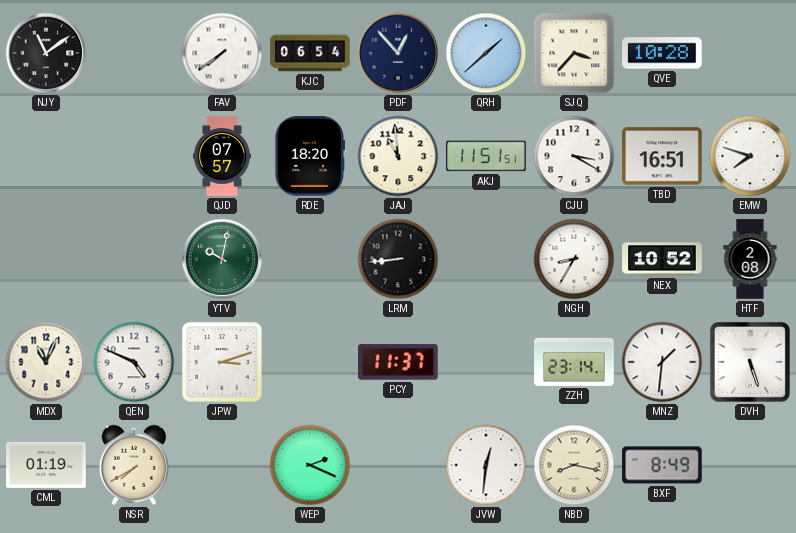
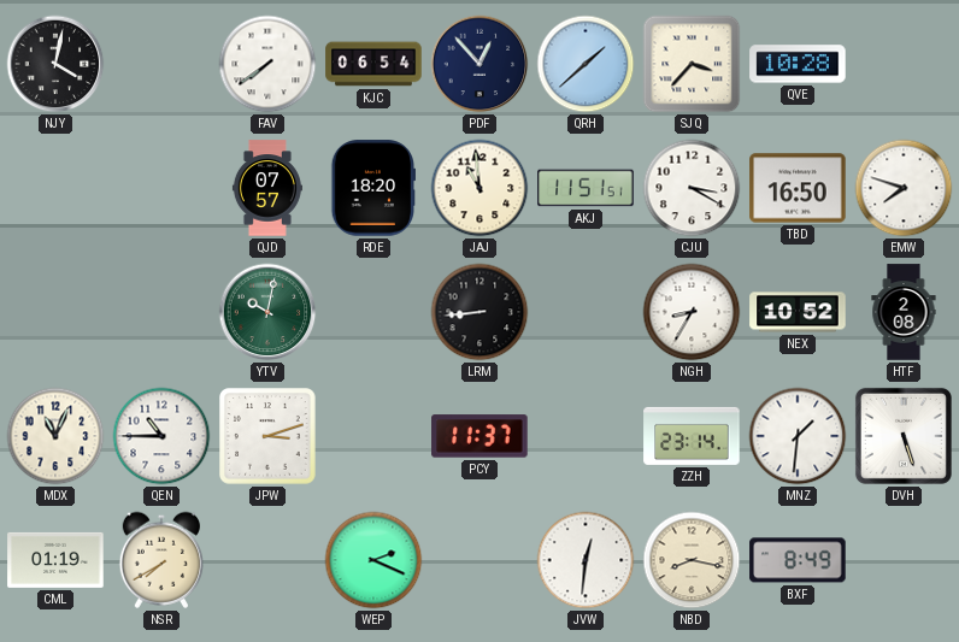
NJY: 11:09 -> 4:02
TBD: 16:51 -> 16:50
QEN: 4:49 -> 10:45
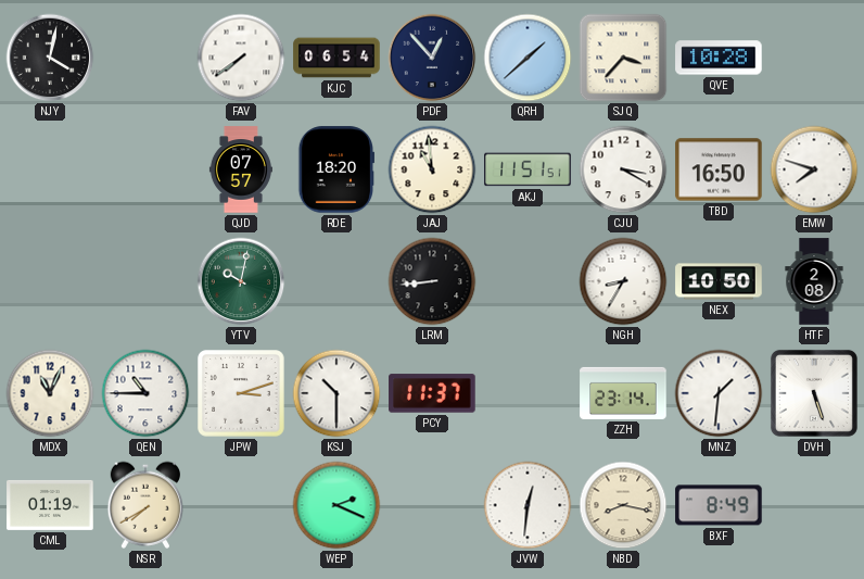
NEX: 10:52 -> 10:50
KSJ: none -> 10:30
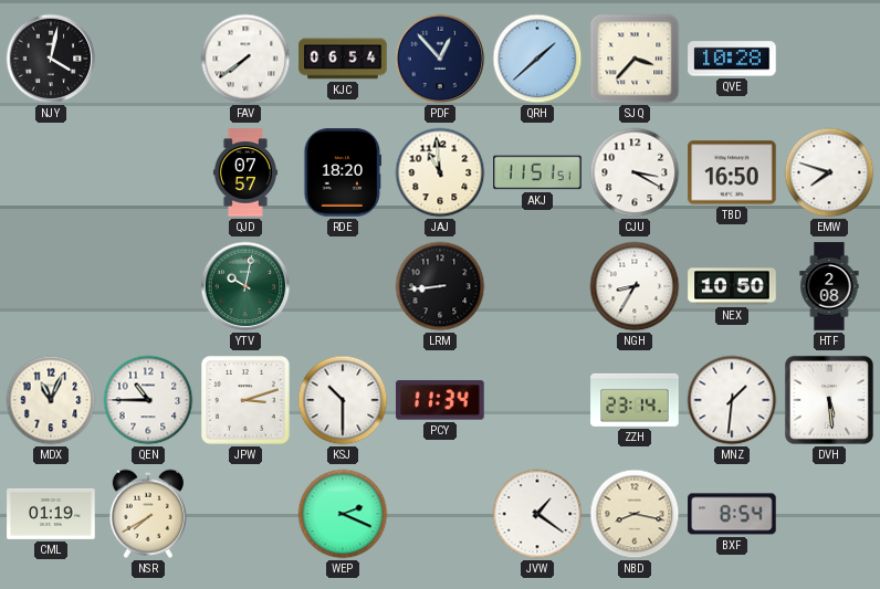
PCY: 11:37 -> 11:34
DVH: 5:27 -> 5:29
JVW: 12:31 -> 1:21
BXF: 8:49 -> 8:54
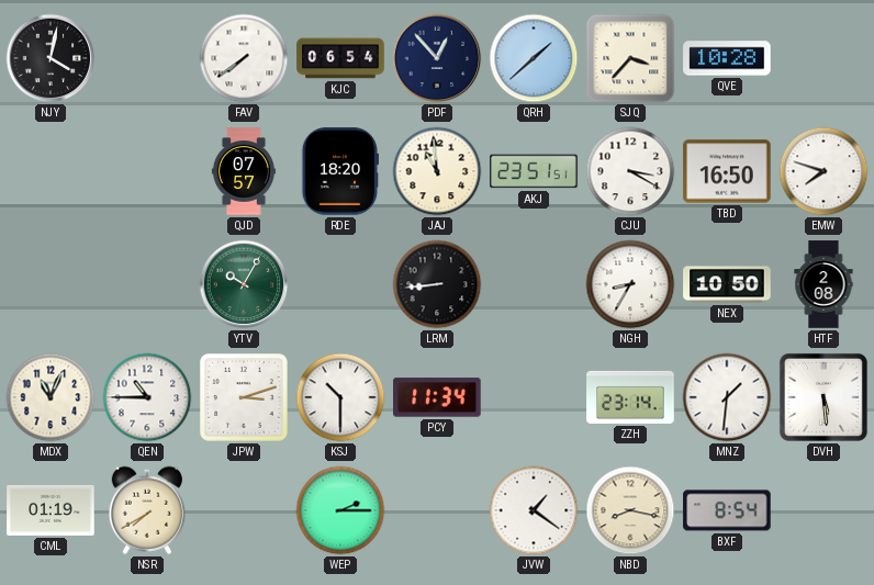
AKJ: 11:51 -> 23:51
YTV: 10:02 -> 10:05
WEP: 2:19 -> 2:15
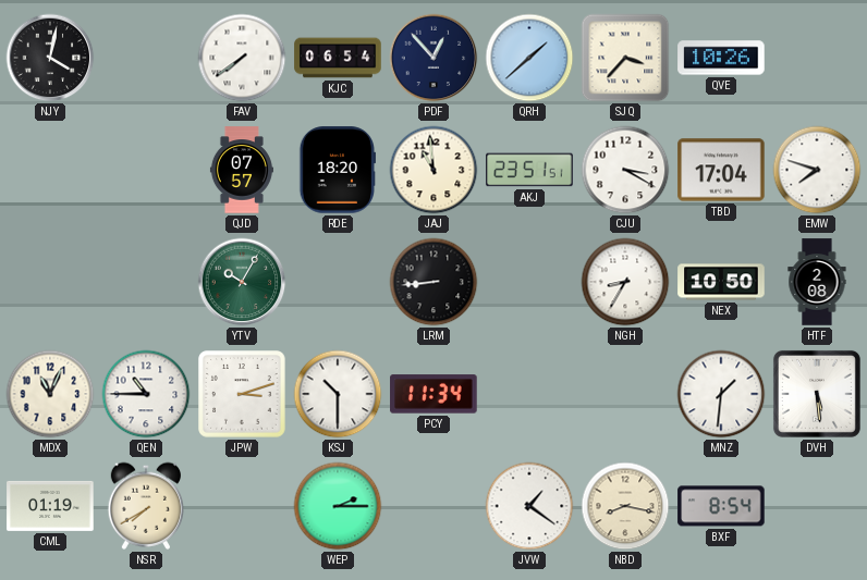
QVE: 10:28 -> 10:26
TBD: 16:50 -> 17:04
ZZH: 23:14 -> none
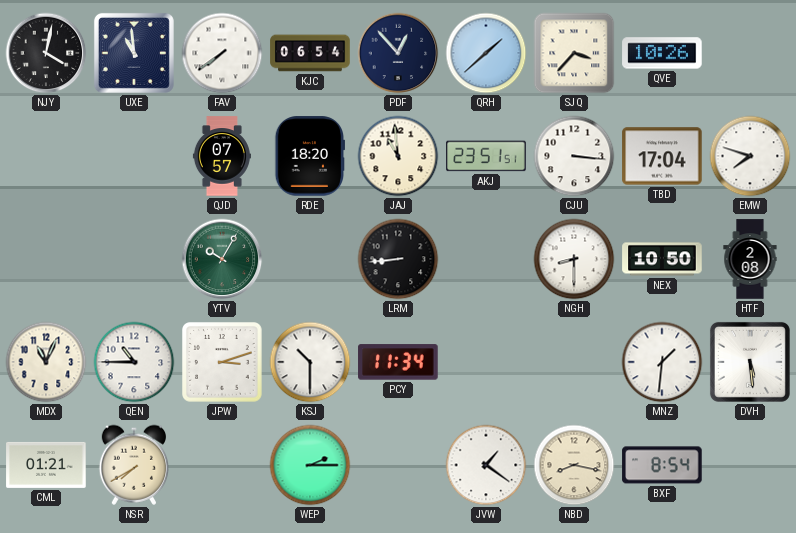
UXE: none -> 10:59
CJU: 3:20 -> 3:16
NGH: 8:35 -> 8:30
CML: 01:19 -> 01:21
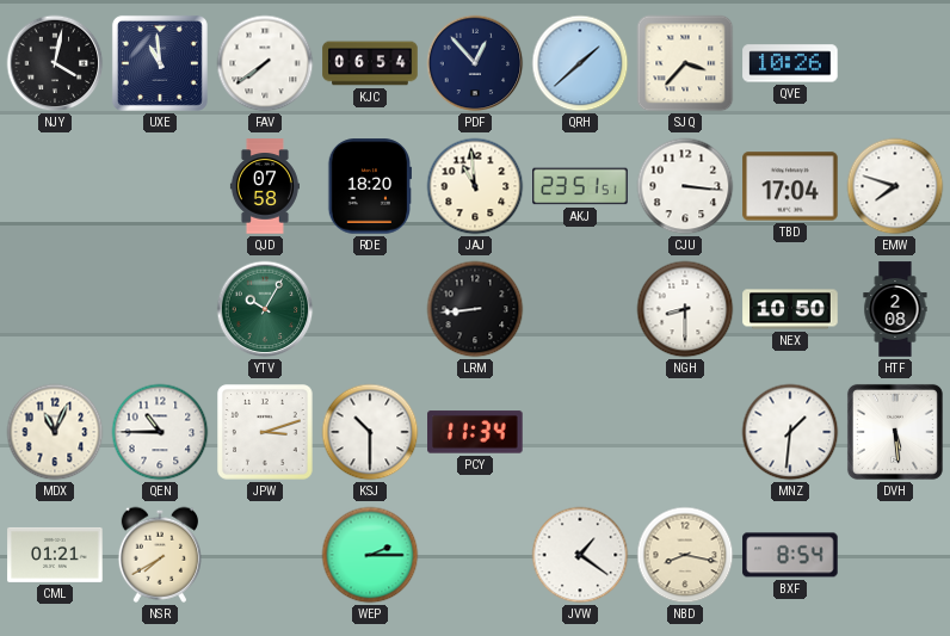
QJD: 07:57 -> 07:58
